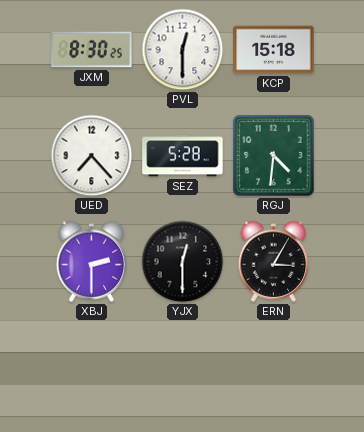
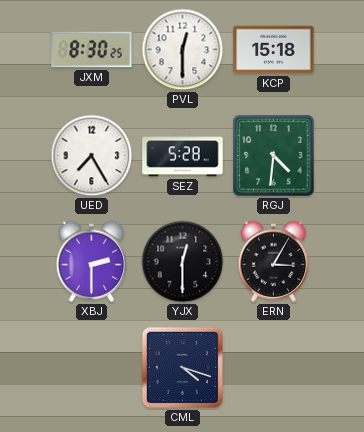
UED: 7:23 -> 7:25
CML: none -> 4:18
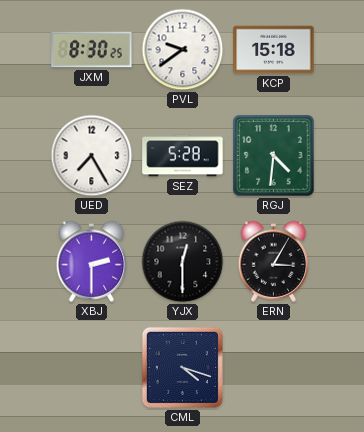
PVL: 12:30 -> 9:39
